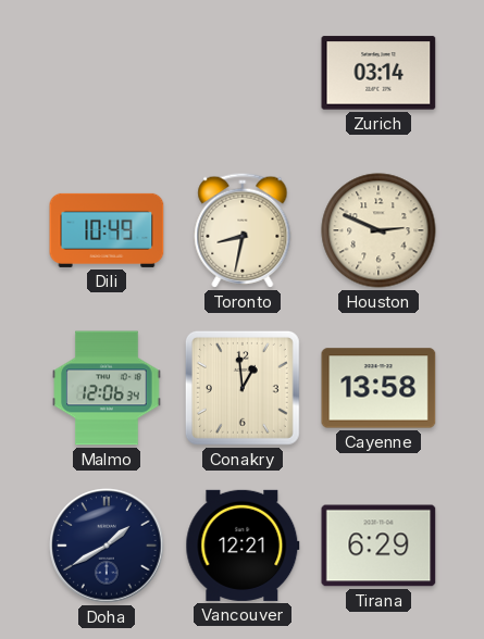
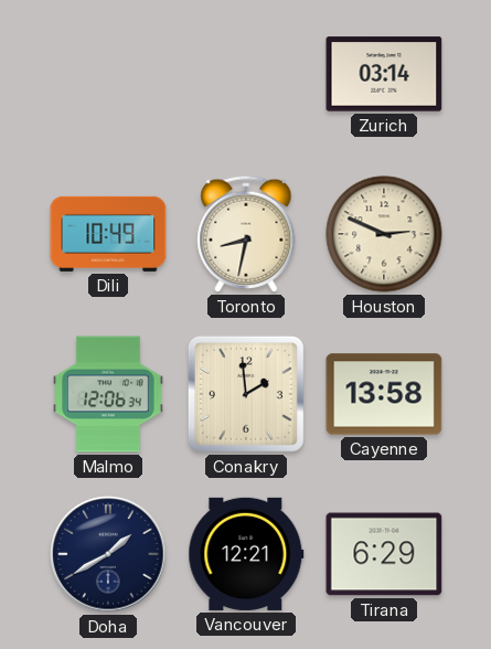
Conakry: 12:59 -> 1:59
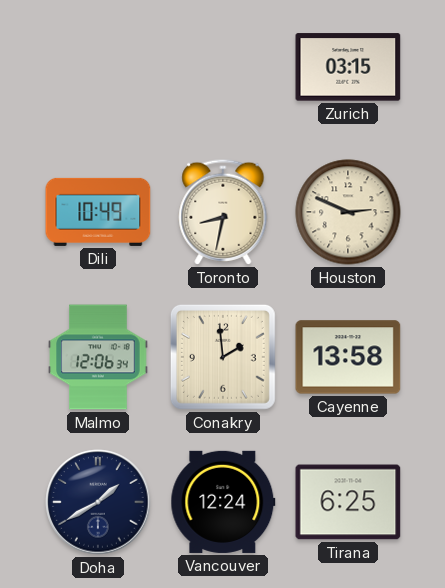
Zurich: 03:14 -> 03:15
Vancouver: 12:21 -> 12:24
Tirana: 6:29 -> 6:25
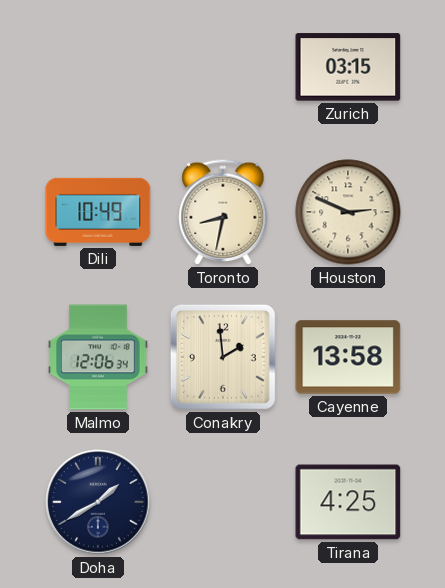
Vancouver: 12:24 -> none
Tirana: 6:25 -> 4:25
